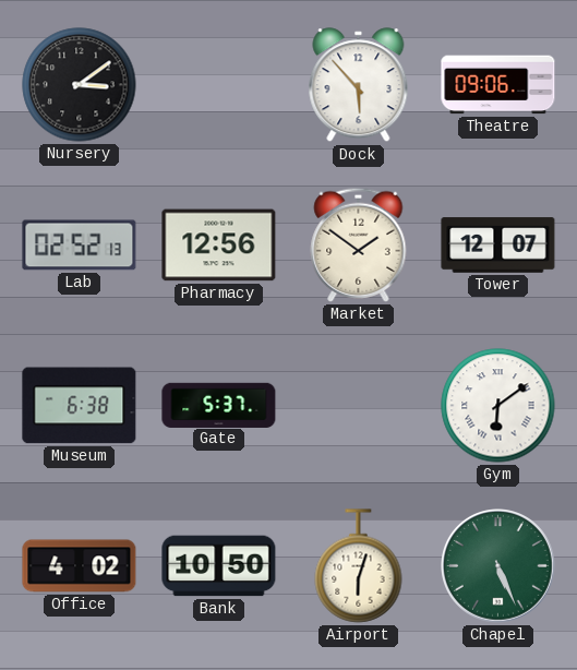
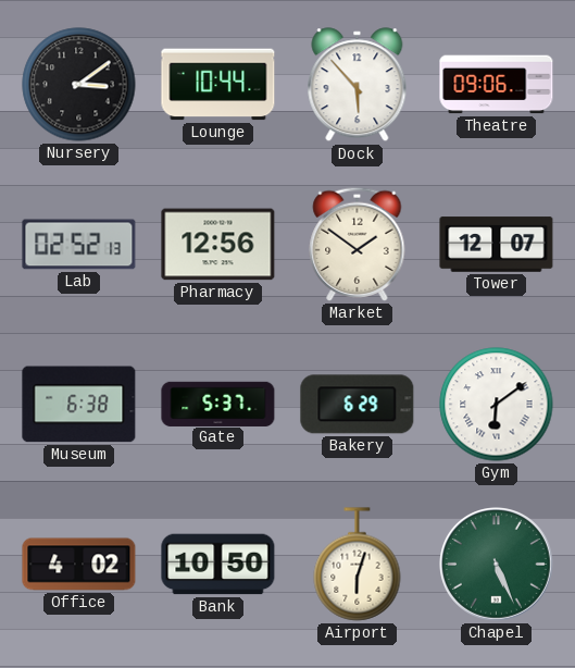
Lounge: none -> 10:44
Bakery: none -> 6:29
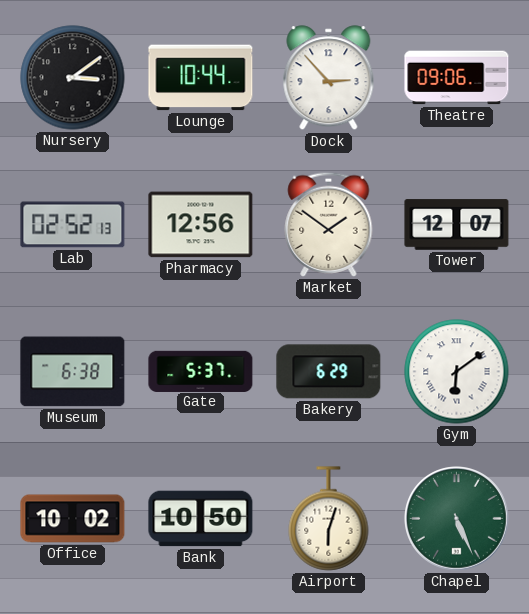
Dock: 5:53 -> 2:53
Office: 4:02 -> 10:02
